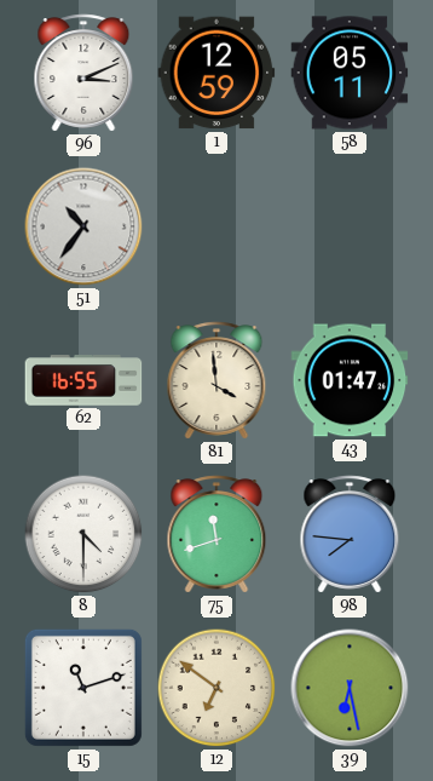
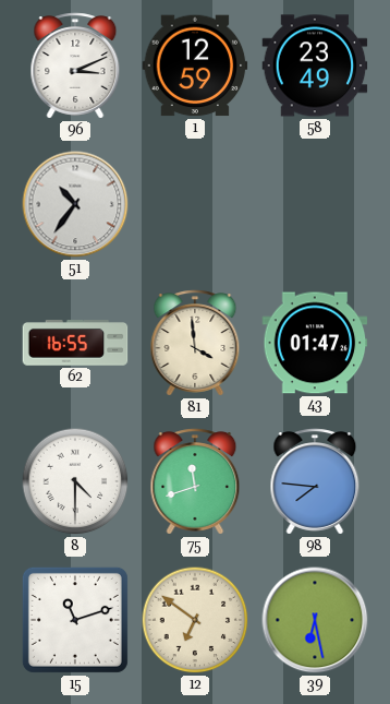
58: 05:11 -> 23:49
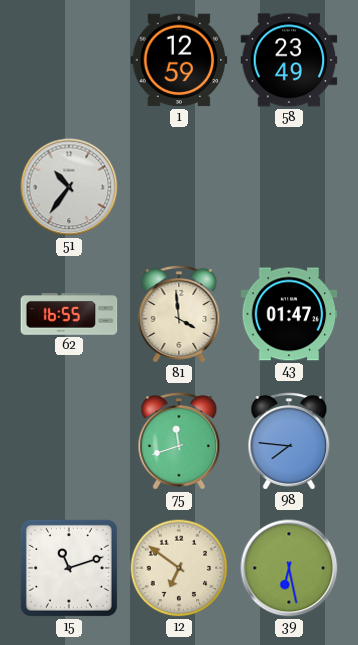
96: 3:11 -> none
8: 4:30 -> none
